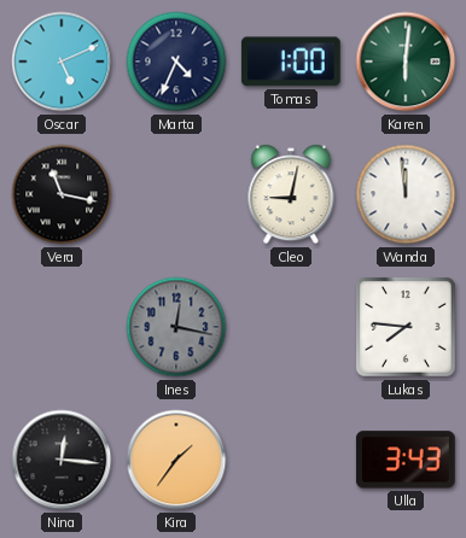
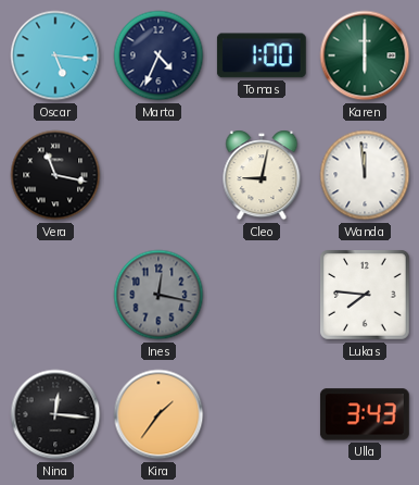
Oscar: 5:11 -> 5:16
Karen: 6:01 -> 6:00
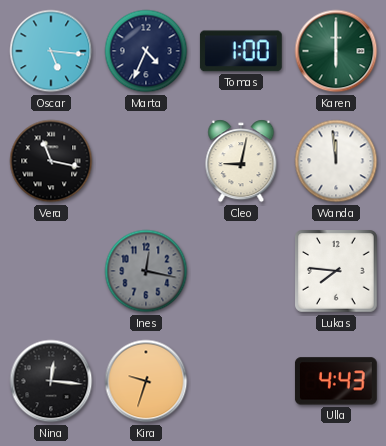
Kira: 1:36 -> 9:33
Ulla: 3:43 -> 4:43
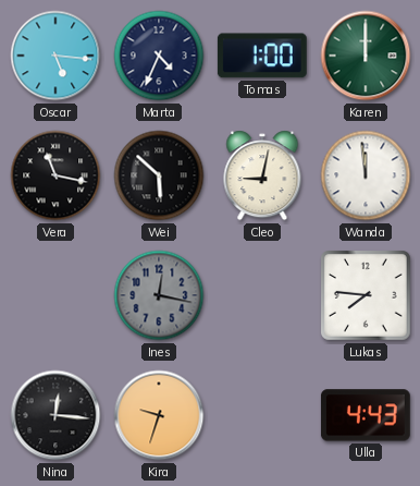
Karen: 6:00 -> 12:00
Wei: none -> 5:52
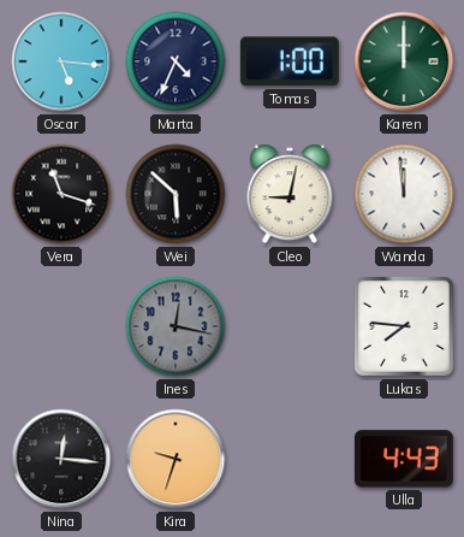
Vera: 11:17 -> 11:18
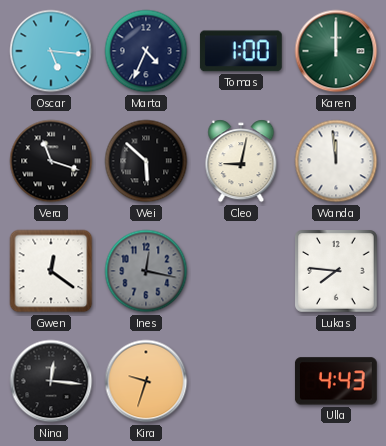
Gwen: none -> 12:21
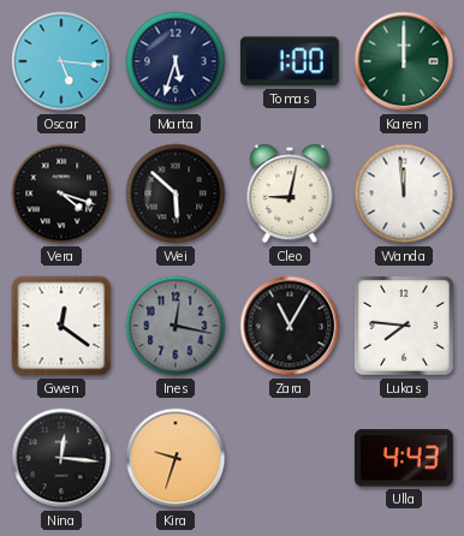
Marta: 4:34 -> 5:33
Vera: 11:18 -> 4:18
Zara: none -> 11:05
